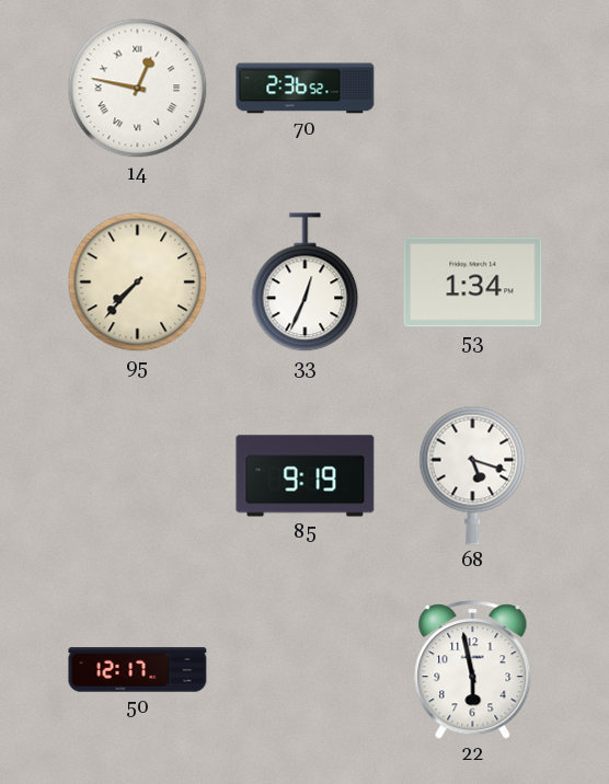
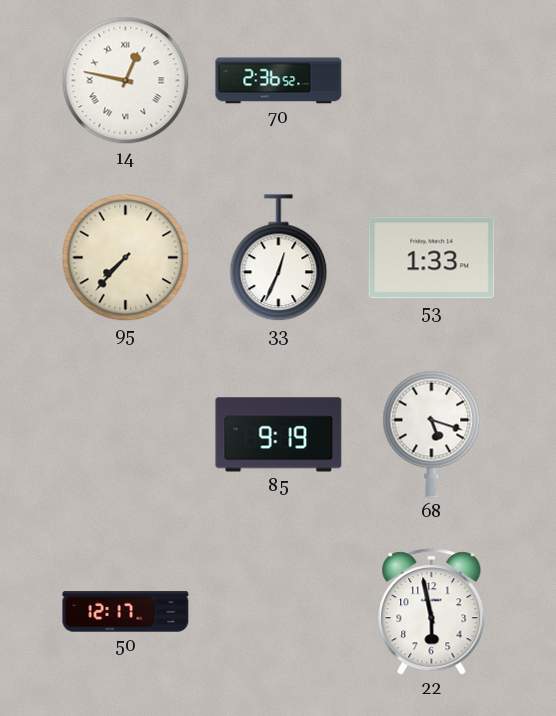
53: 1:34 -> 1:33
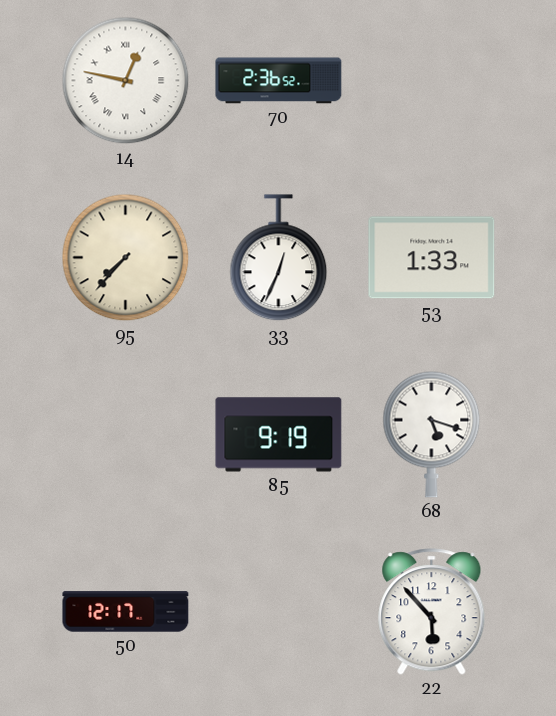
22: 5:58 -> 5:53
